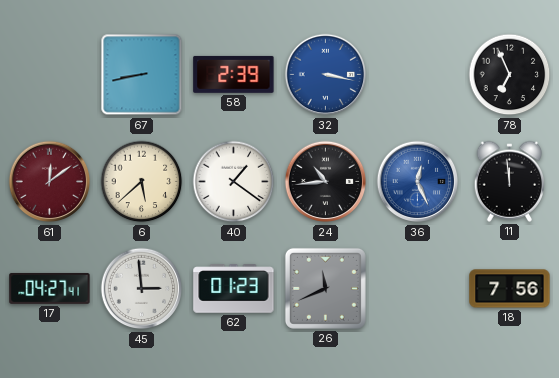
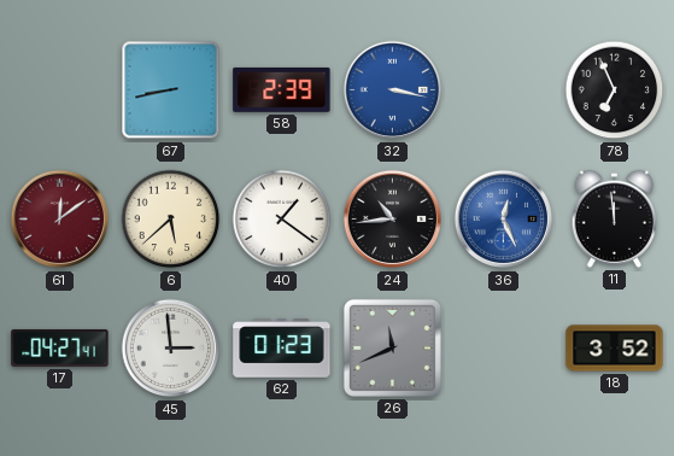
18: 7:56 -> 3:52
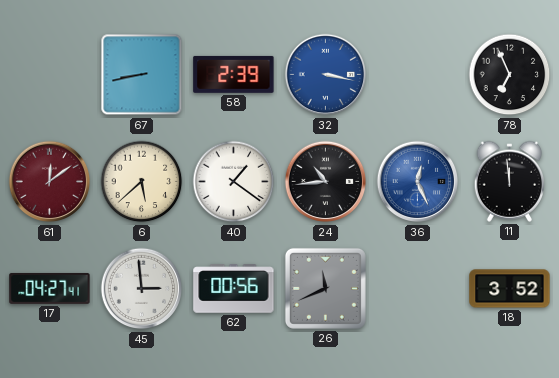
62: 01:23 -> 00:56
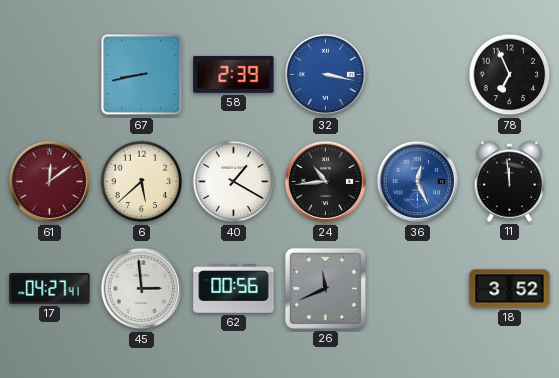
40: 1:21 -> 1:20
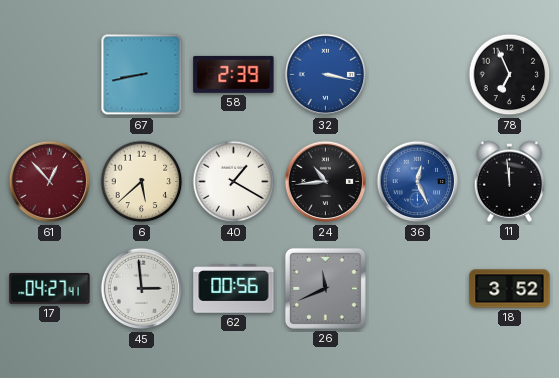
61: 12:09 -> 12:53
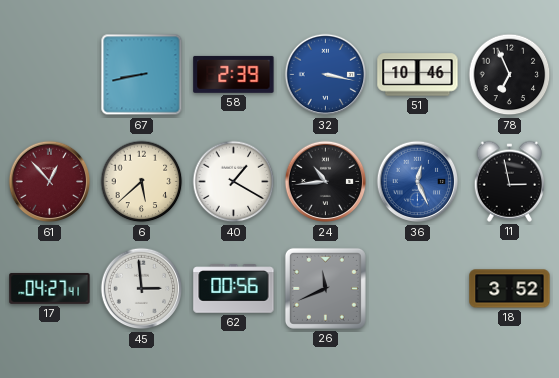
51: none -> 10:46
11: 11:59 -> 2:58
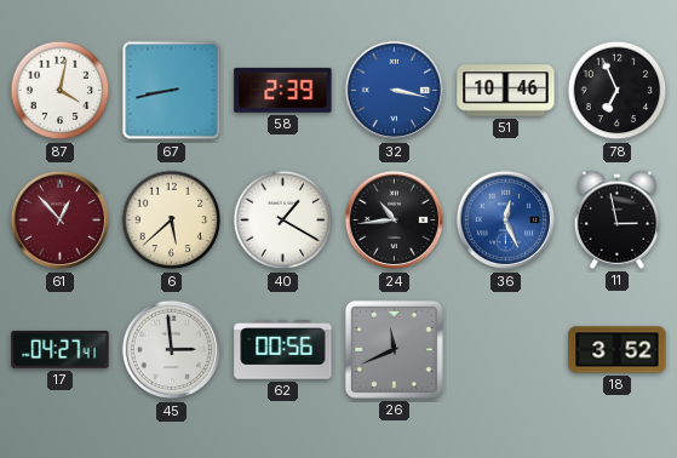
87: none -> 4:02
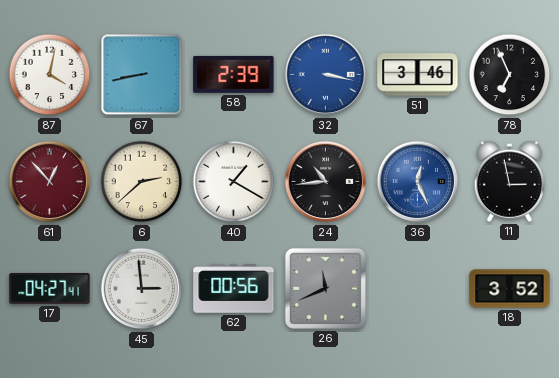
51: 10:46 -> 3:46
6: 5:38 -> 2:38
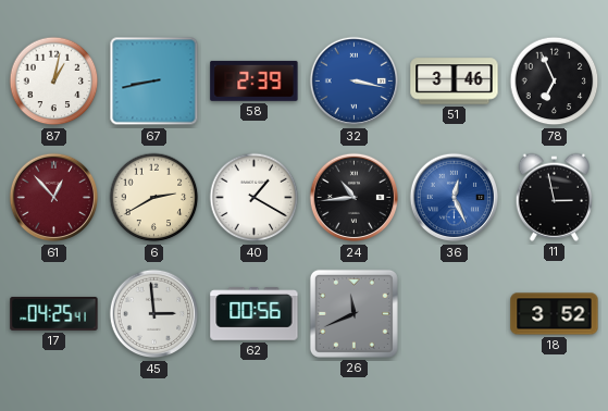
87: 4:02 -> 1:02
6: 2:38 -> 2:40
17: 04:27 -> 04:25
